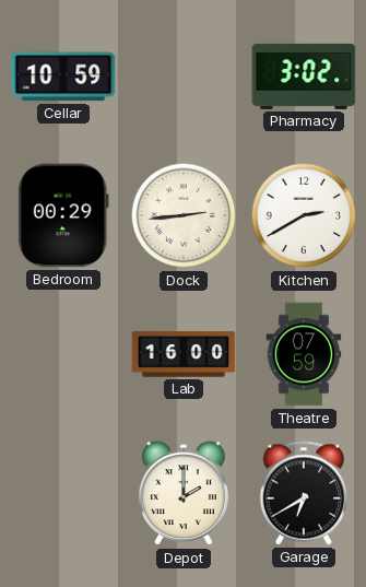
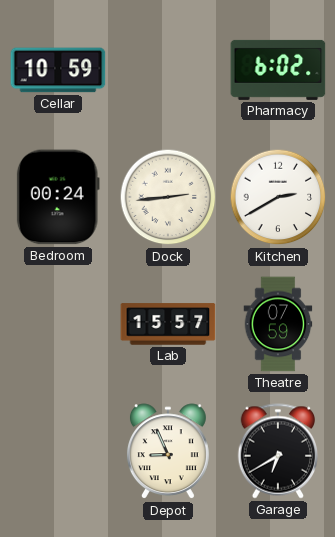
Pharmacy: 3:02 -> 6:02
Bedroom: 00:29 -> 00:24
Lab: 16:00 -> 15:57
Depot: 2:00 -> 8:56
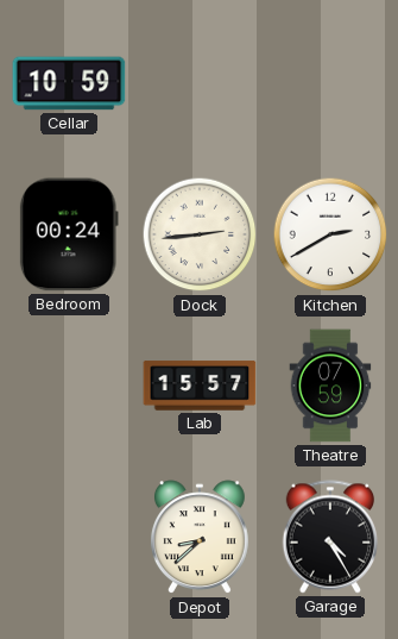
Pharmacy: 6:02 -> none
Depot: 8:56 -> 8:38
Garage: 6:40 -> 4:25
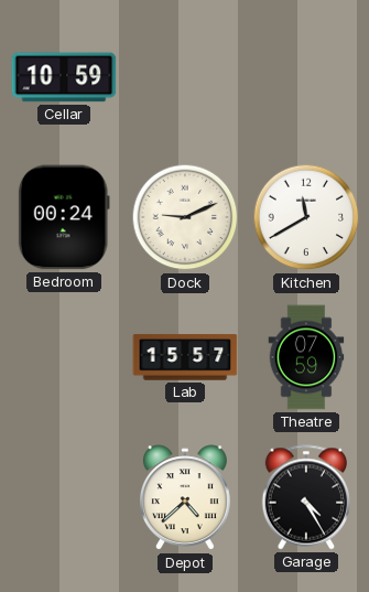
Dock: 2:44 -> 9:11
Kitchen: 2:40 -> 11:40
Depot: 8:38 -> 4:38
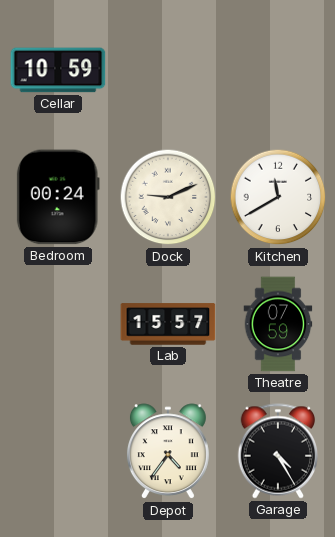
Depot: 4:38 -> 4:36
